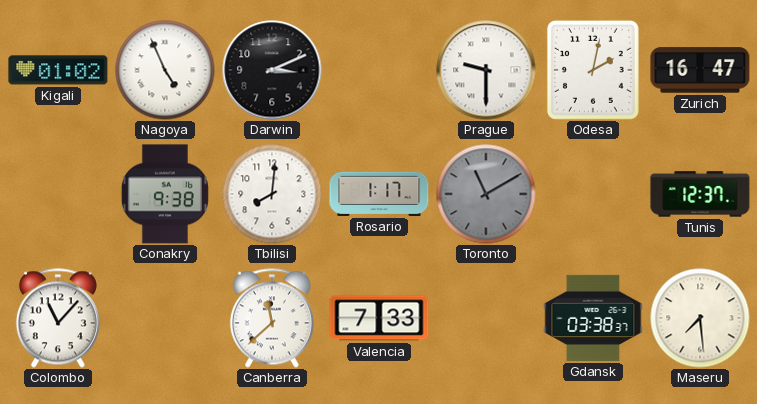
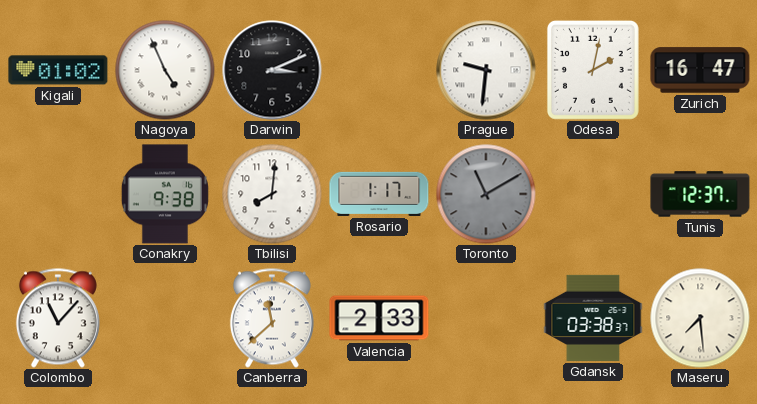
Prague: 9:30 -> 9:31
Valencia: 7:33 -> 2:33
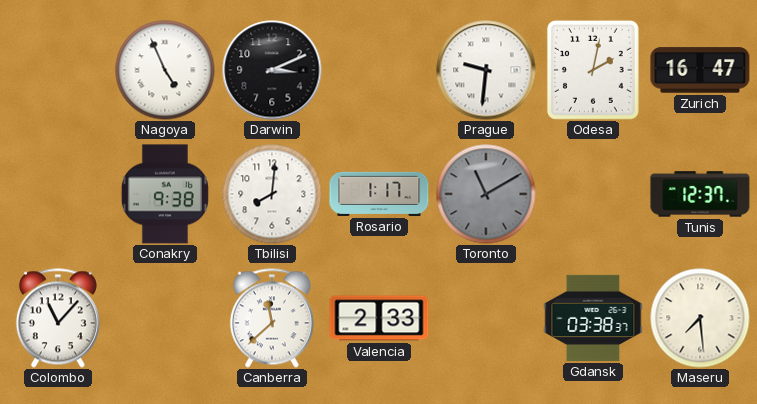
Kigali: 01:02 -> none
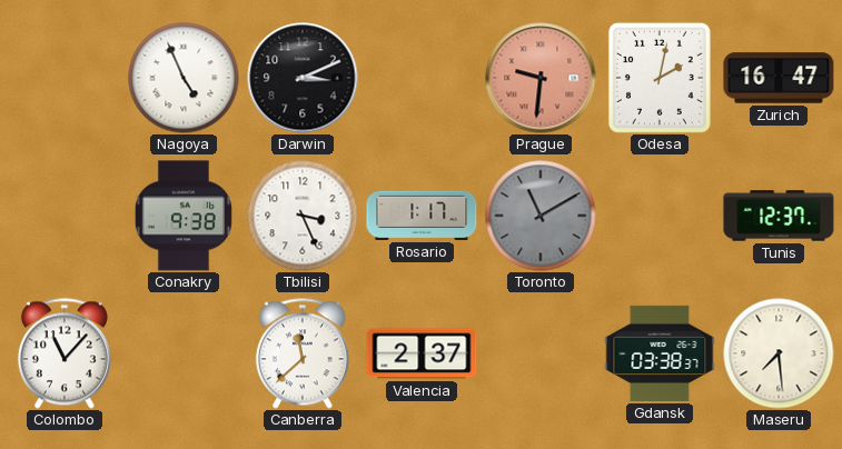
Prague dial: white -> salmon
Tbilisi: 8:01 -> 3:26
Valencia: 2:33 -> 2:37
